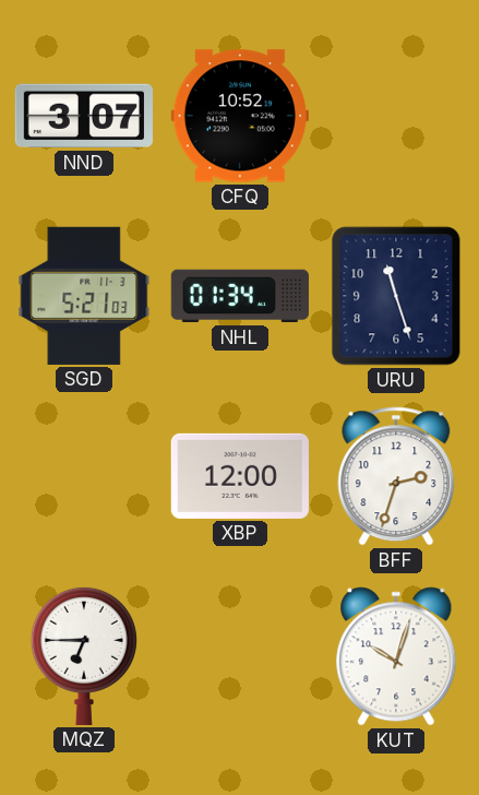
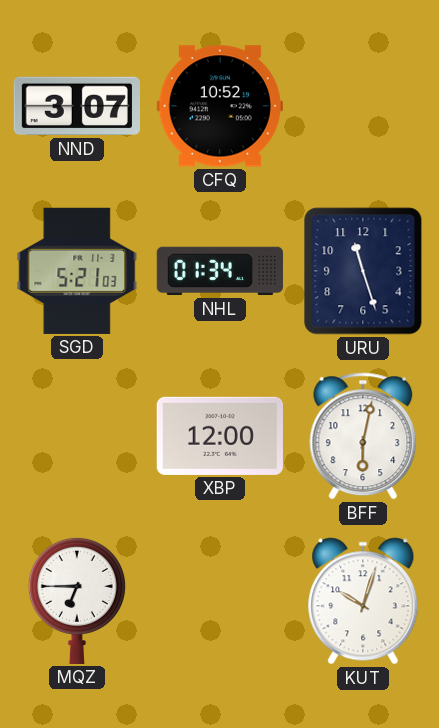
BFF: 2:33 -> 6:02
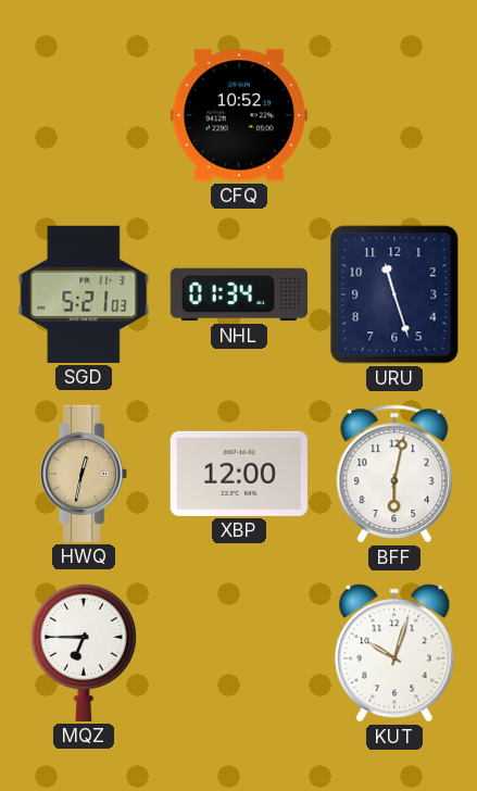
NND: 3:07 -> none
HWQ: none -> 12:32
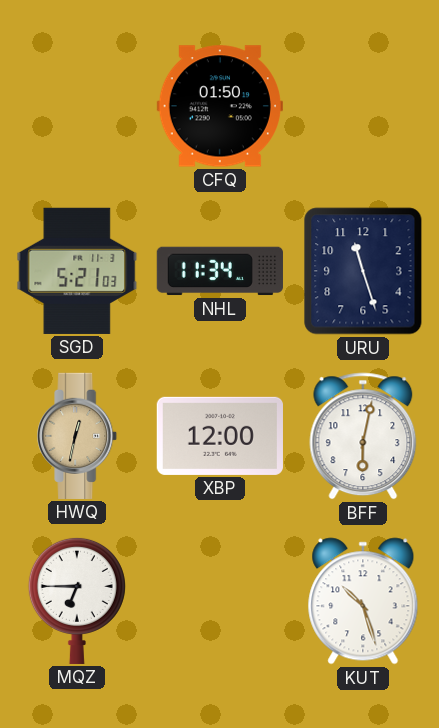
CFQ: 10:52 -> 01:50
NHL: 01:34 -> 11:34
KUT: 10:03 -> 10:27
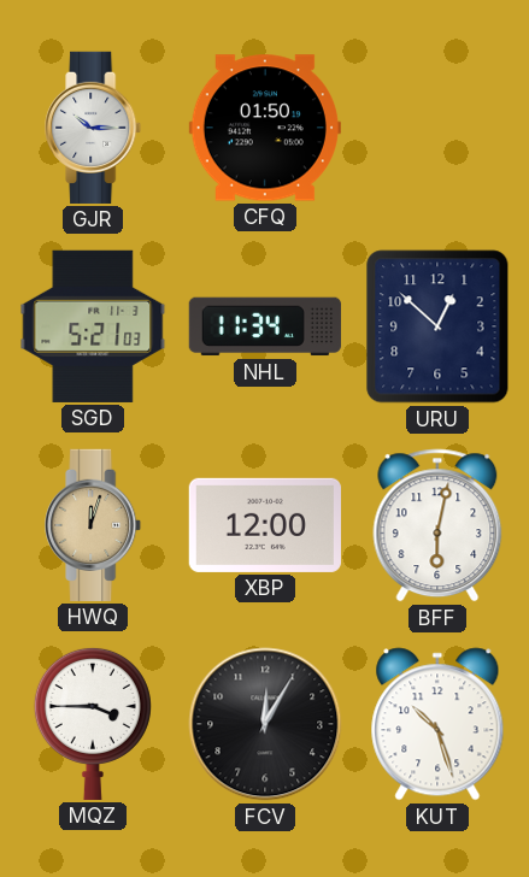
GJR: none -> 10:15
URU: 11:27 -> 12:52
HWQ: 12:32 -> 12:03
MQZ: 6:45 -> 3:45
FCV: none -> 12:05
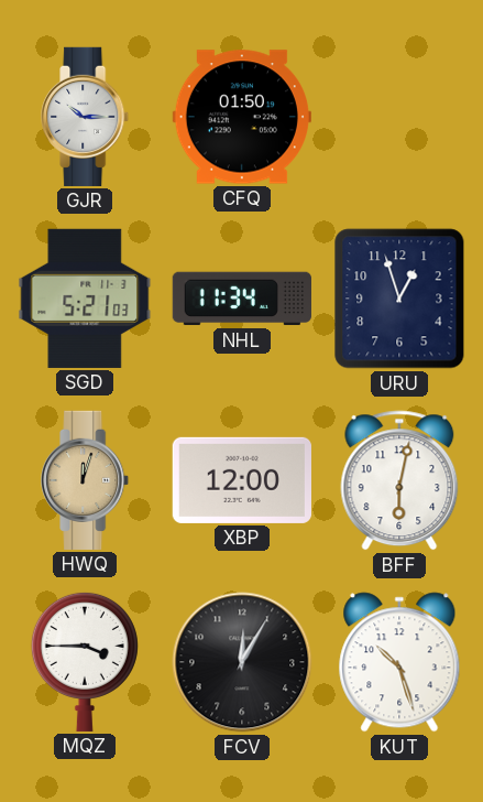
URU: 12:52 -> 12:57
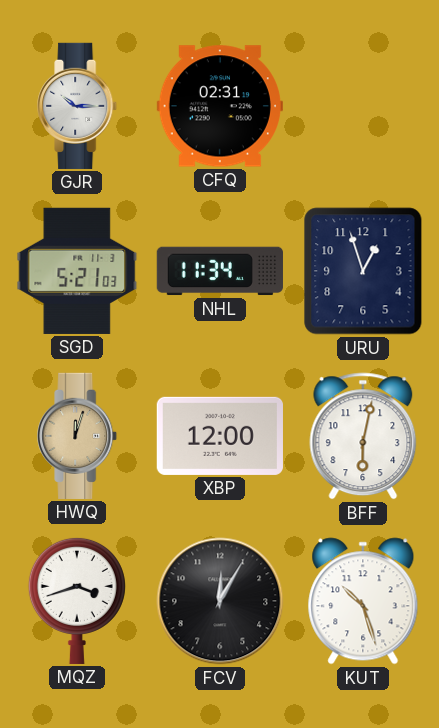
CFQ: 01:50 -> 02:31
MQZ: 3:45 -> 3:42
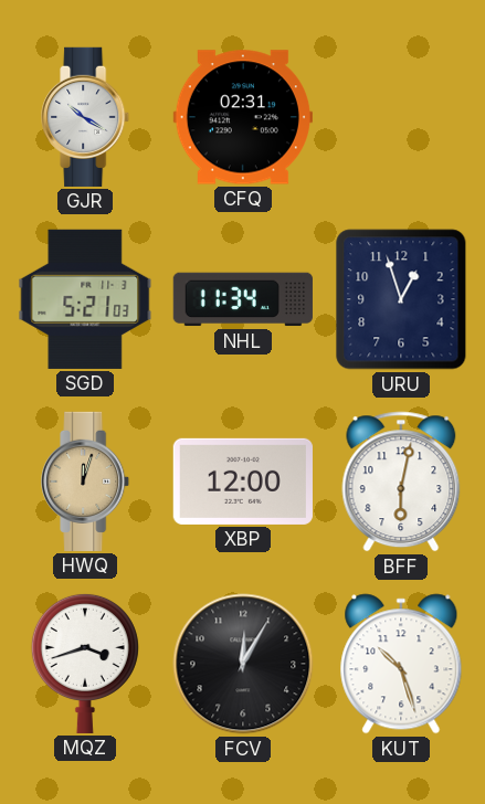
GJR: 10:15 -> 10:20
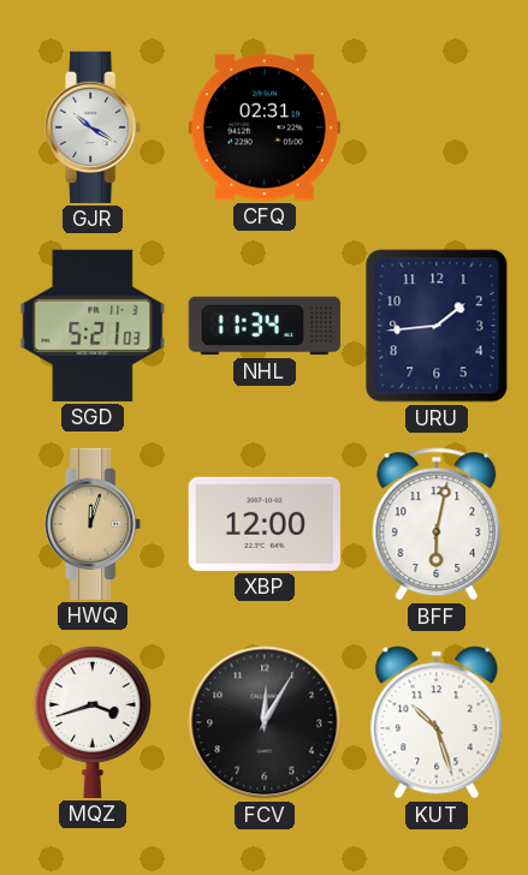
URU: 12:57 -> 1:44
